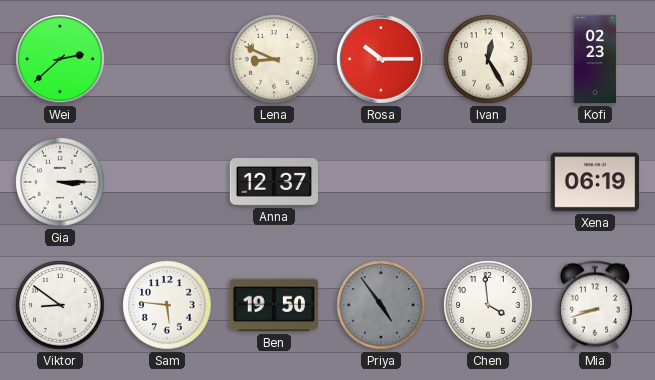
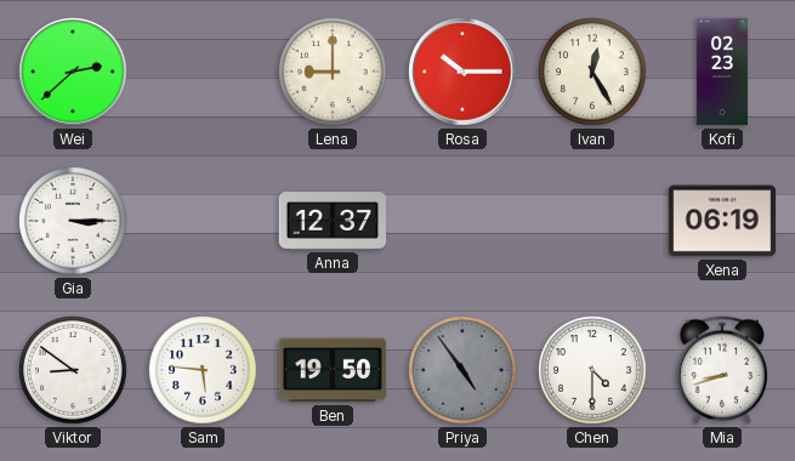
Lena: 8:49 -> 9:00
Chen: 3:59 -> 4:30
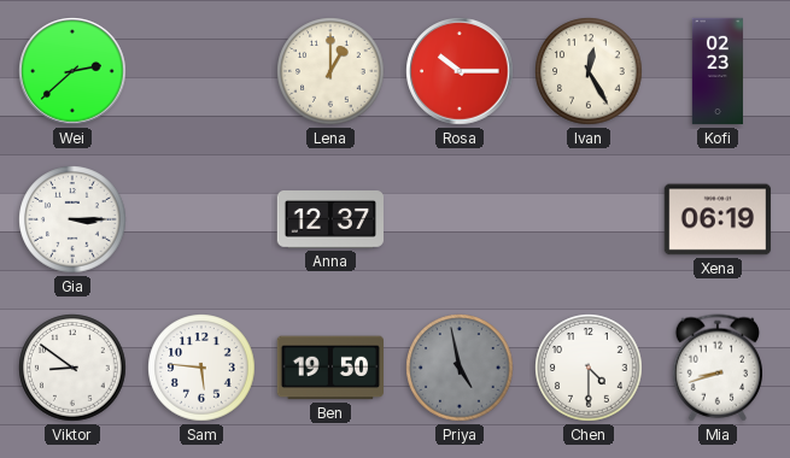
Lena: 9:00 -> 1:00
Priya: 4:54 -> 4:58
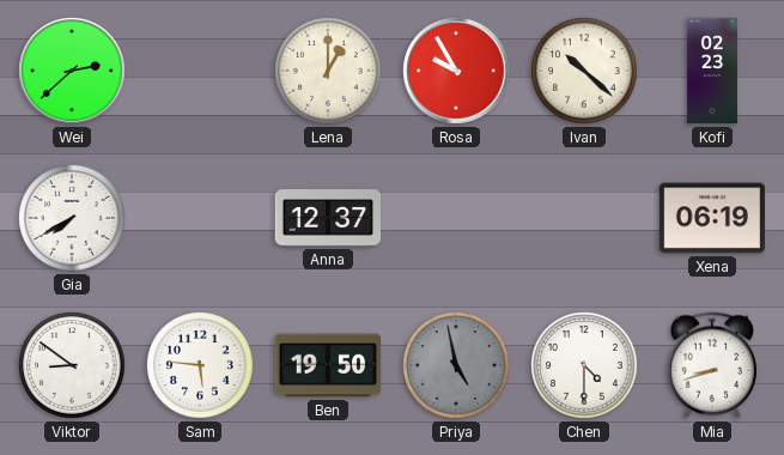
Rosa: 10:15 -> 9:55
Ivan: 12:25 -> 10:22
Gia: 3:15 -> 7:40
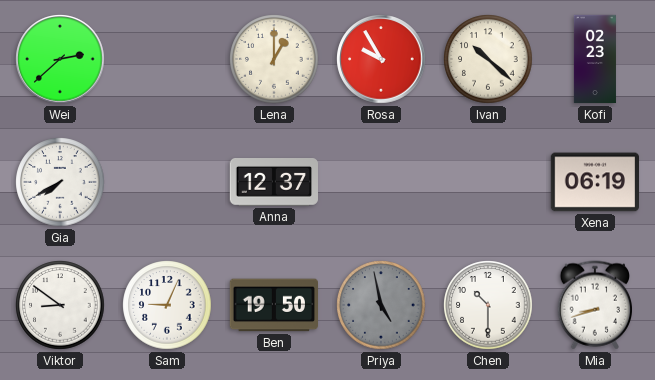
Sam: 5:46 -> 9:04
Chen: 4:30 -> 10:30
